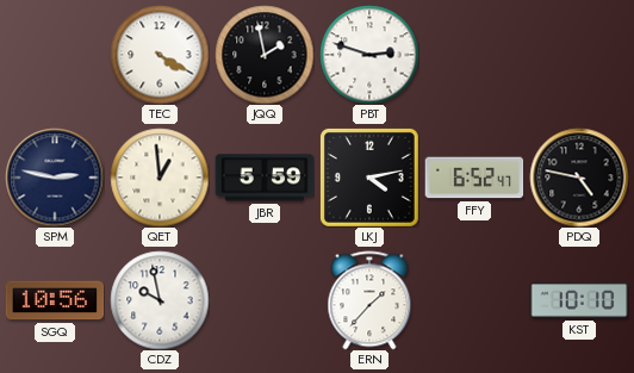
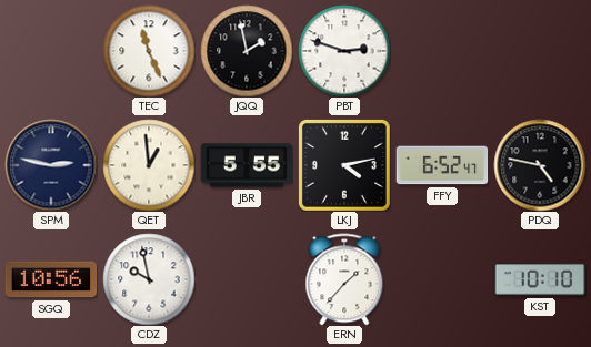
TEC: 4:20 -> 11:26
JBR: 5:59 -> 5:55
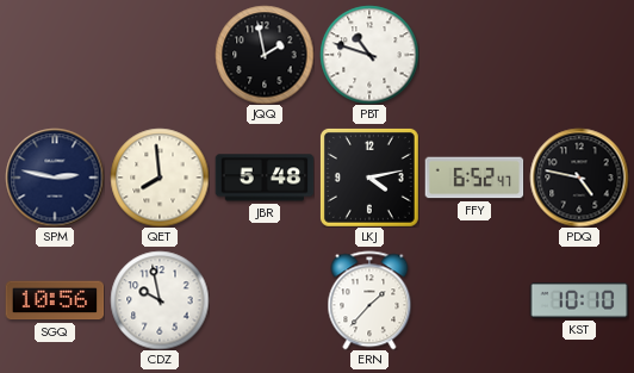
TEC: 11:26 -> none
PBT: 2:48 -> 10:48
QET: 12:59 -> 7:59
JBR: 5:55 -> 5:48
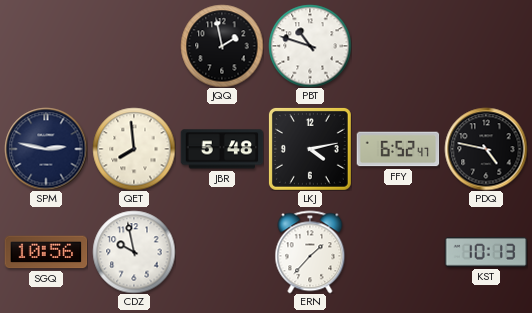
KST: 10:10 -> 10:13
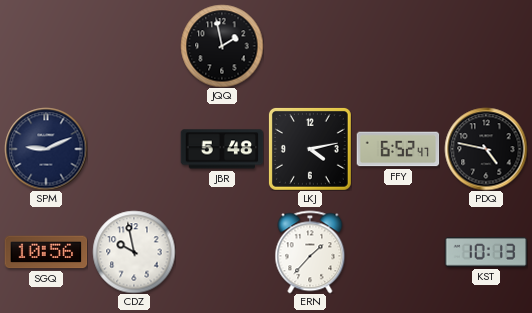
PBT: 10:48 -> none
SPM: 2:47 -> 9:11
QET: 7:59 -> none
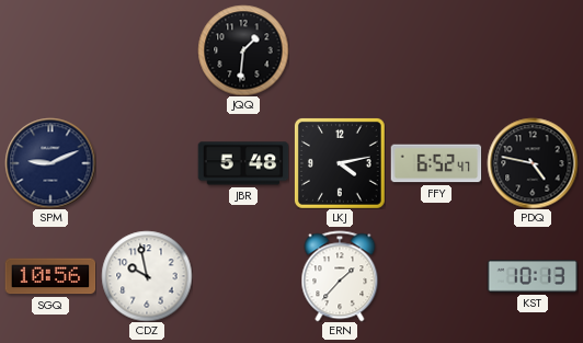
JQQ: 1:58 -> 1:31
